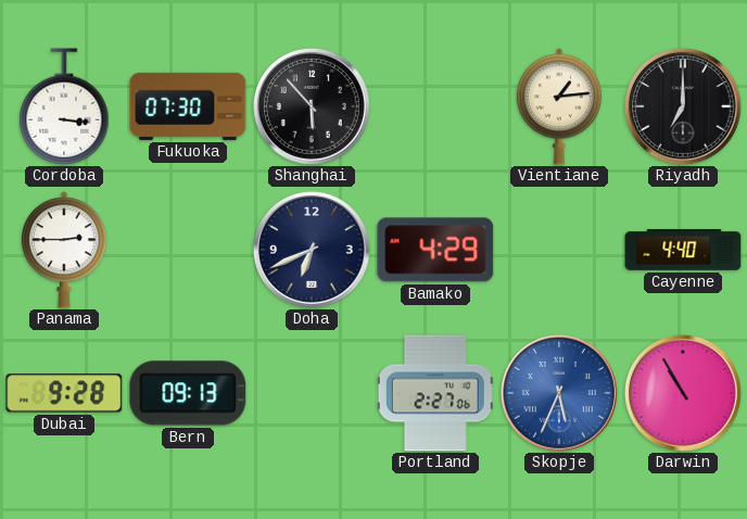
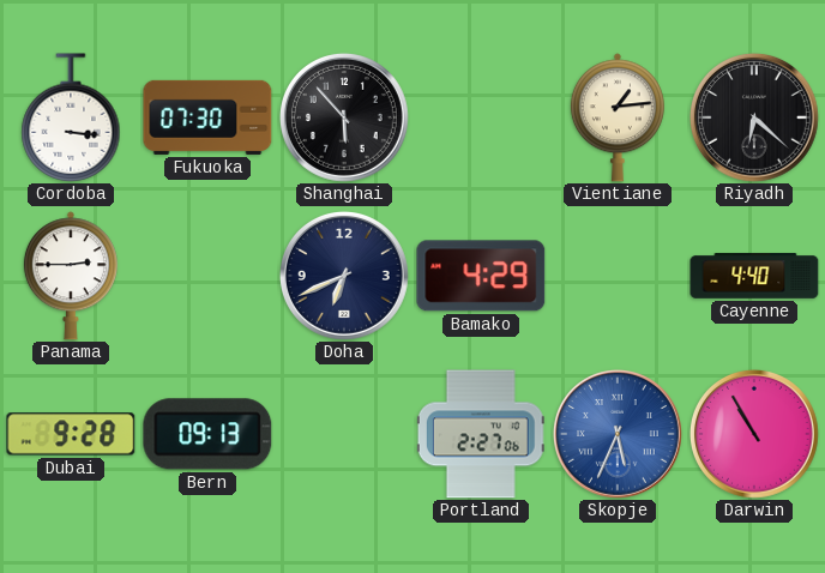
Riyadh: 7:00 -> 6:22
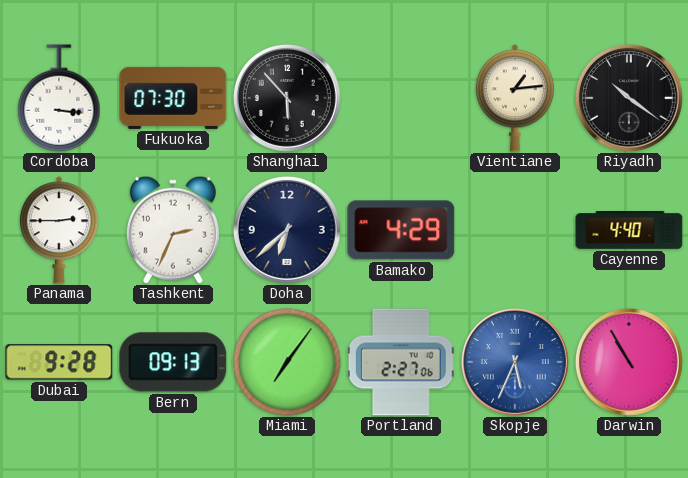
Riyadh: 6:22 -> 10:21
Tashkent: none -> 2:34
Doha: 6:41 -> 6:38
Miami: none -> 7:06
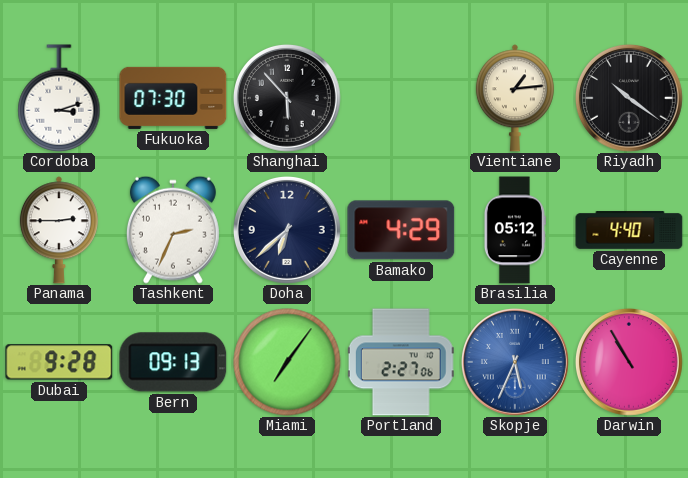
Cordoba: 3:16 -> 3:12
Brasilia: none -> 05:12
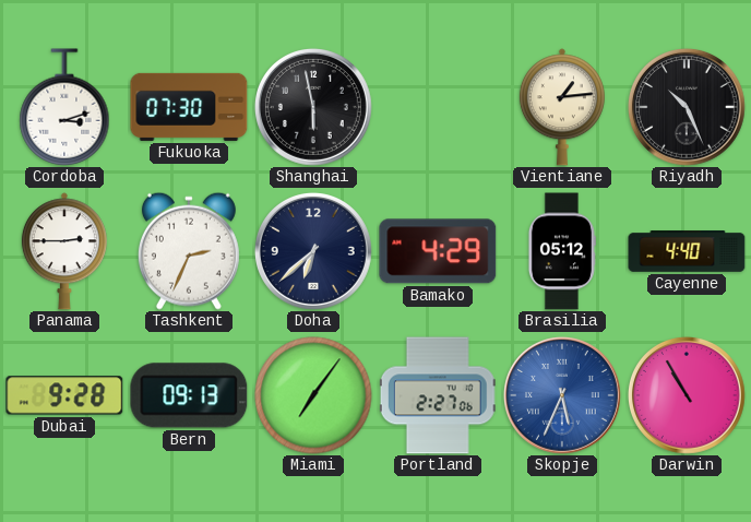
Shanghai: 5:53 -> 5:58
Riyadh: 10:21 -> 10:26
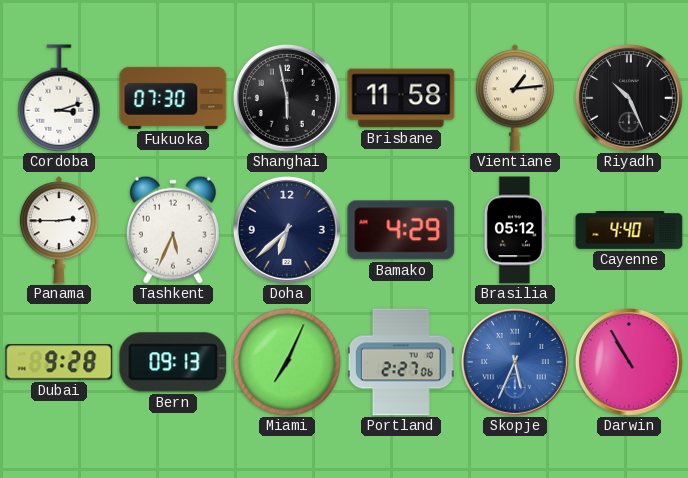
Brisbane: none -> 11:58
Tashkent: 2:34 -> 5:34
Miami: 7:06 -> 7:04
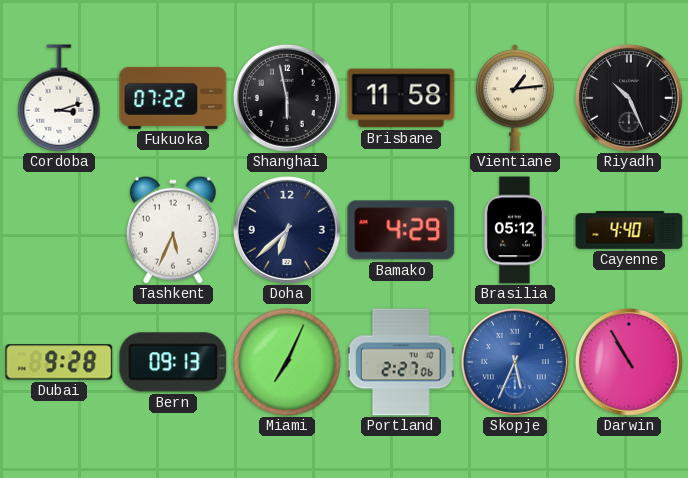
Fukuoka: 07:30 -> 07:22
Panama: 2:45 -> none
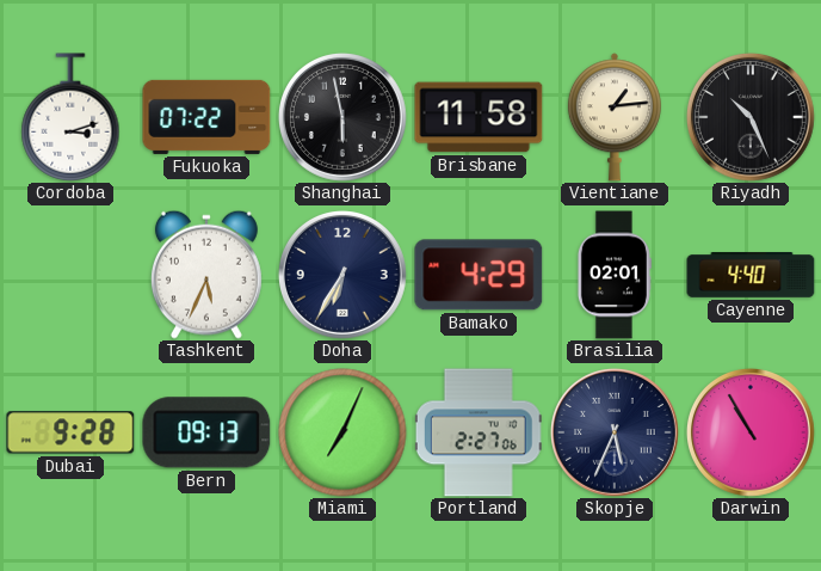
Doha: 6:38 -> 6:35
Brasilia: 05:12 -> 02:01
Skopje dial: blue -> navy
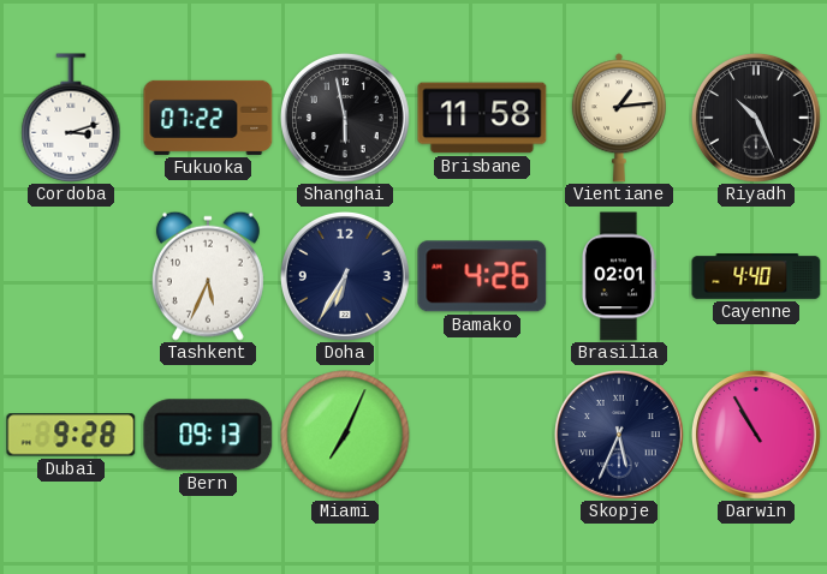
Bamako: 4:29 -> 4:26
Portland: 2:27 -> none
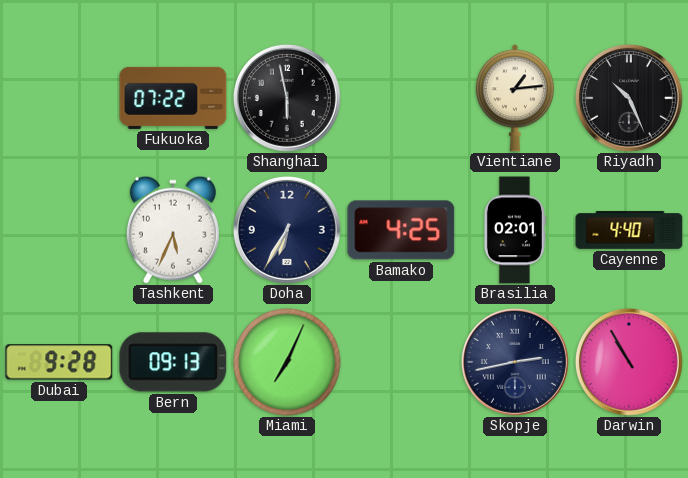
Cordoba: 3:12 -> none
Brisbane: 11:58 -> none
Bamako: 4:26 -> 4:25
Skopje: 5:34 -> 2:43
